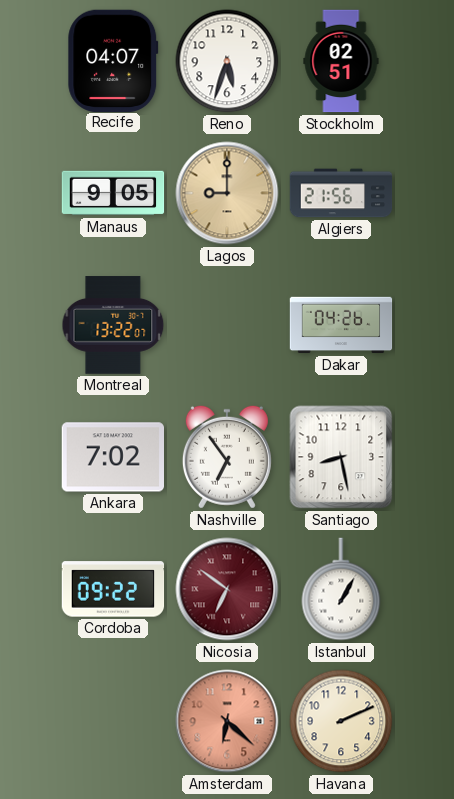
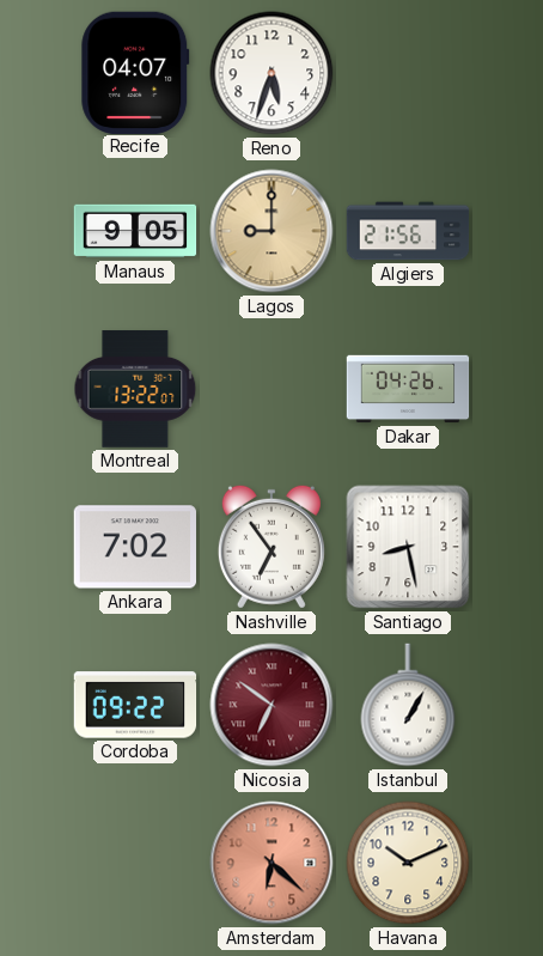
Stockholm: 02:51 -> none
Havana: 2:11 -> 10:11
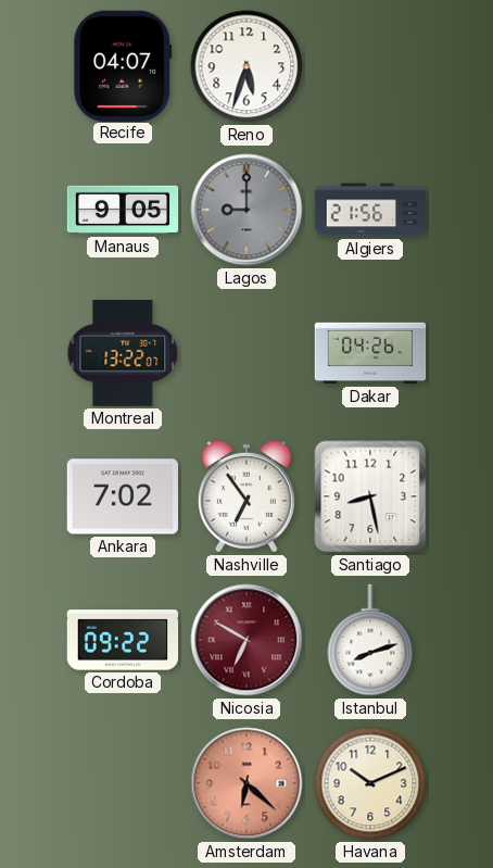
Lagos dial: champagne -> grey
Nicosia: 6:51 -> 6:50
Istanbul: 1:05 -> 8:12
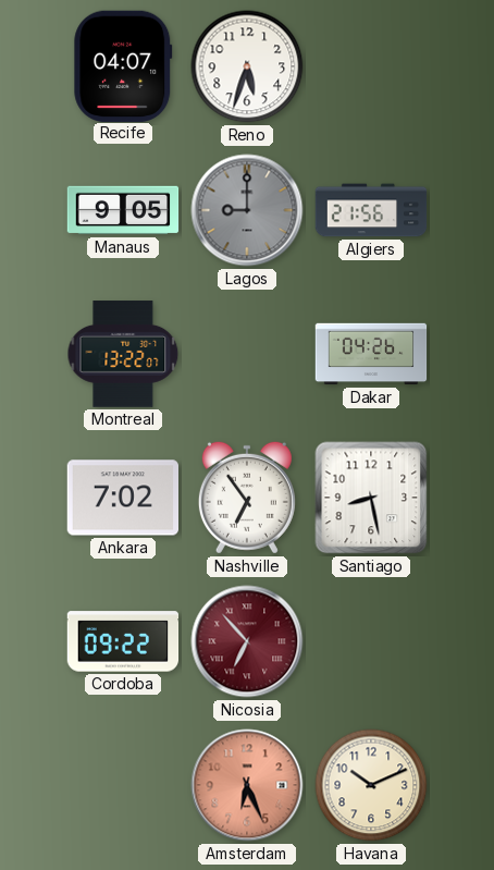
Nicosia: 6:50 -> 6:53
Istanbul: 8:12 -> none
Amsterdam: 6:22 -> 6:26
